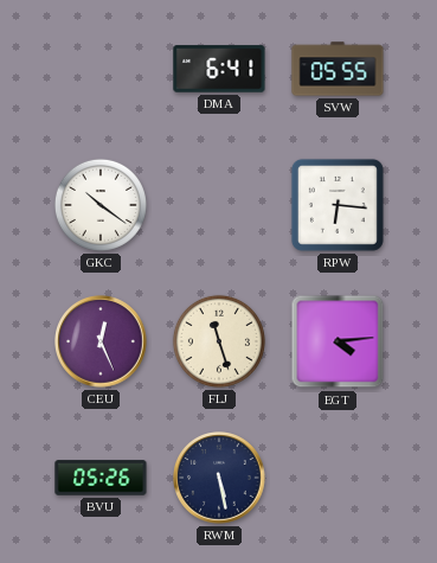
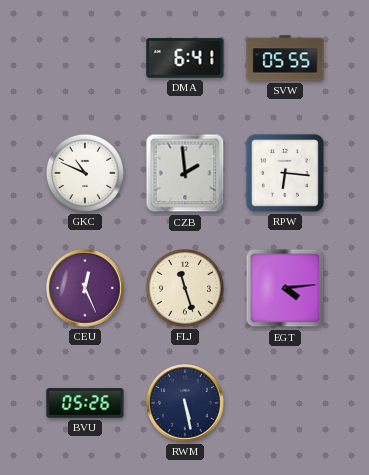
GKC: 10:21 -> 10:49
CZB: none -> 1:59
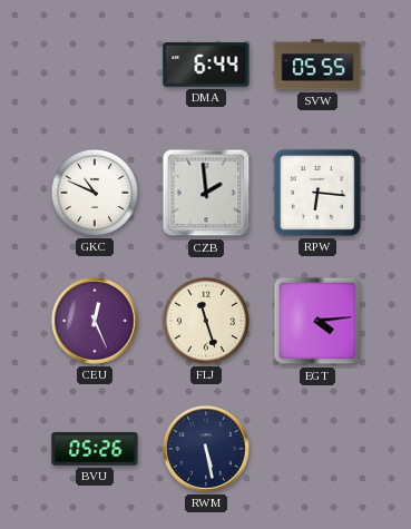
DMA: 6:41 -> 6:44
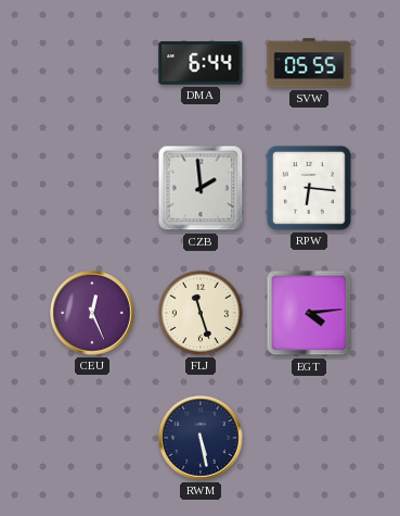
GKC: 10:49 -> none
BVU: 05:26 -> none
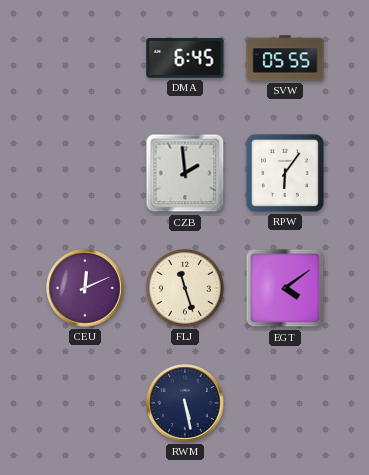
DMA: 6:44 -> 6:45
RPW: 6:16 -> 6:06
CEU: 12:26 -> 12:11
EGT: 4:14 -> 4:09
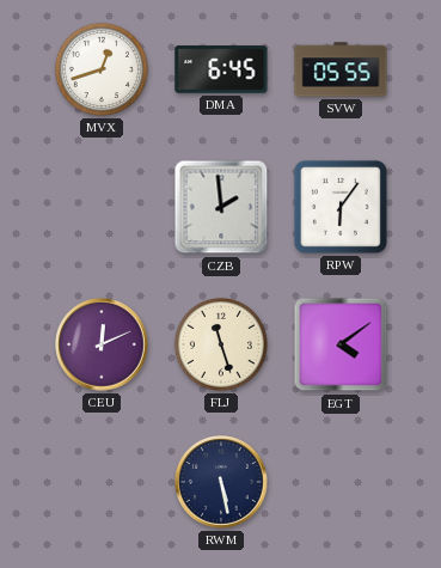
MVX: none -> 12:42
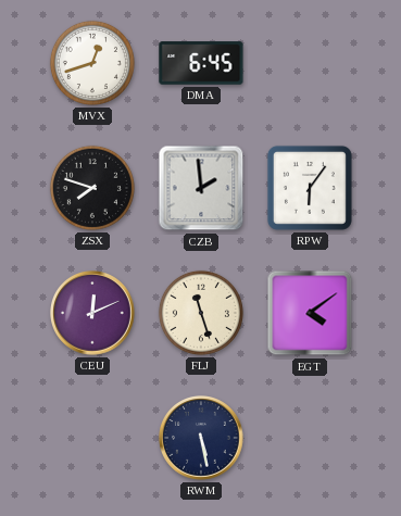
SVW: 05:55 -> none
ZSX: none -> 7:48
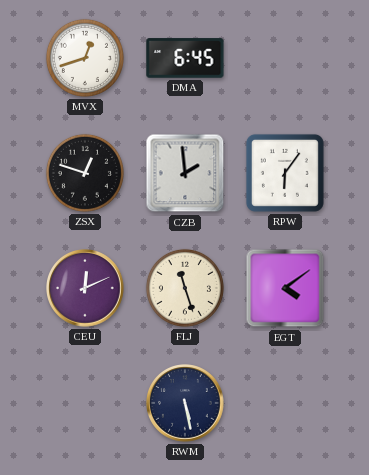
ZSX: 7:48 -> 12:48
